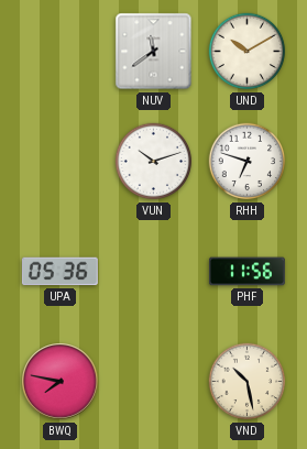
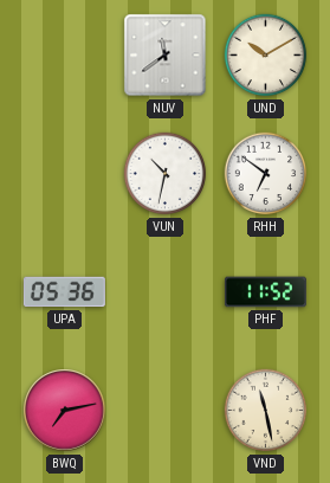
VUN: 10:12 -> 10:32
RHH: 6:48 -> 6:51
PHF: 11:56 -> 11:52
BWQ: 7:47 -> 7:13
VND: 10:28 -> 11:28
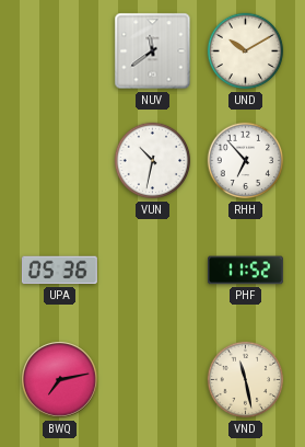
RHH: 6:51 -> 6:53
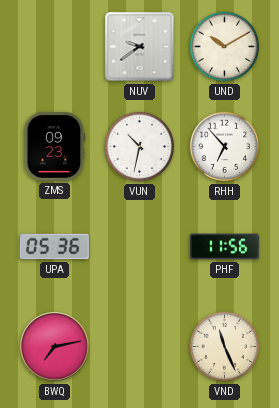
NUV: 11:39 -> 9:39
ZMS: none -> 09:23
PHF: 11:52 -> 11:56
VND: 11:28 -> 11:26
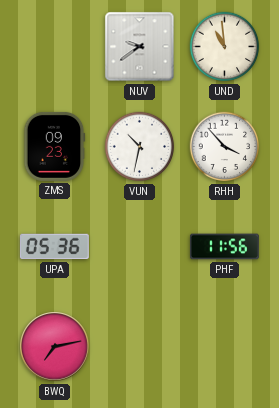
UND: 10:10 -> 10:59
RHH: 6:53 -> 3:53
VND: 11:26 -> none
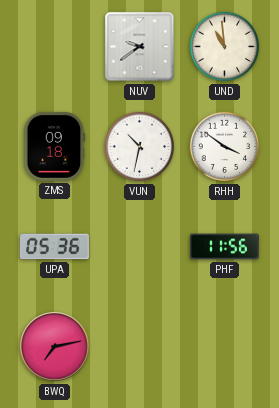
ZMS: 09:23 -> 09:18
RHH: 3:53 -> 3:51
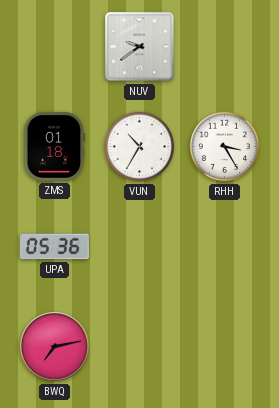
UND: 10:59 -> none
ZMS: 09:18 -> 01:18
VUN: 10:32 -> 10:35
RHH: 3:51 -> 3:25
PHF: 11:56 -> none
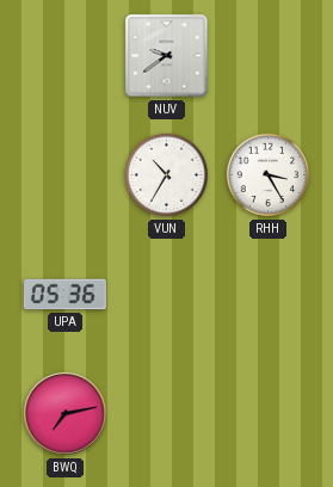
ZMS: 01:18 -> none
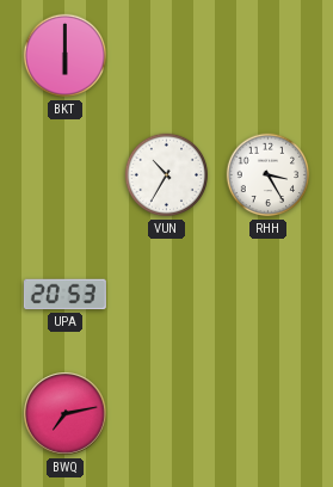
BKT: none -> 6:00
NUV: 9:39 -> none
UPA: 05:36 -> 20:53
